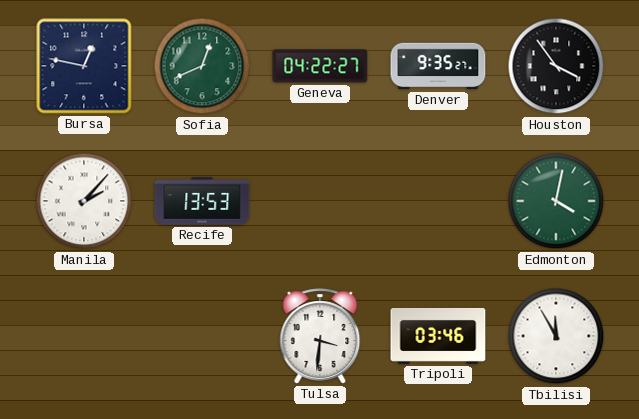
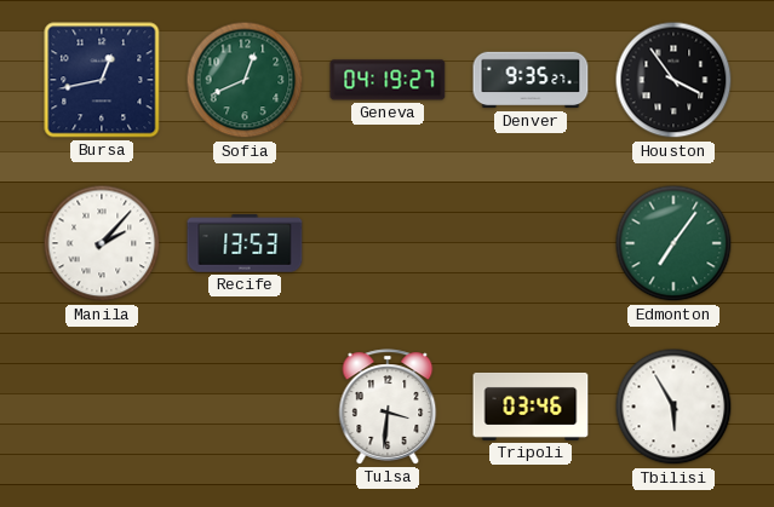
Bursa: 12:47 -> 12:43
Geneva: 04:22 -> 04:19
Edmonton: 4:02 -> 7:06
Tbilisi: 11:55 -> 5:55
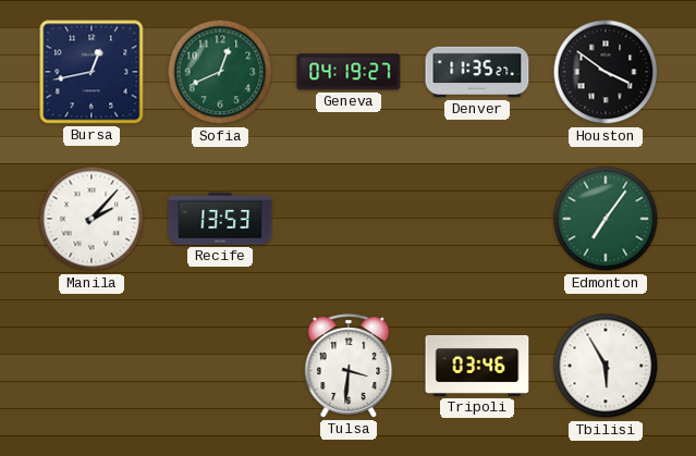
Denver: 9:35 -> 11:35
Houston: 3:54 -> 3:51
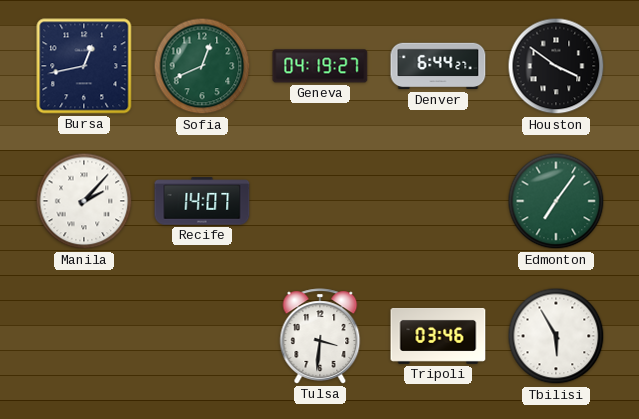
Denver: 11:35 -> 6:44
Recife: 13:53 -> 14:07
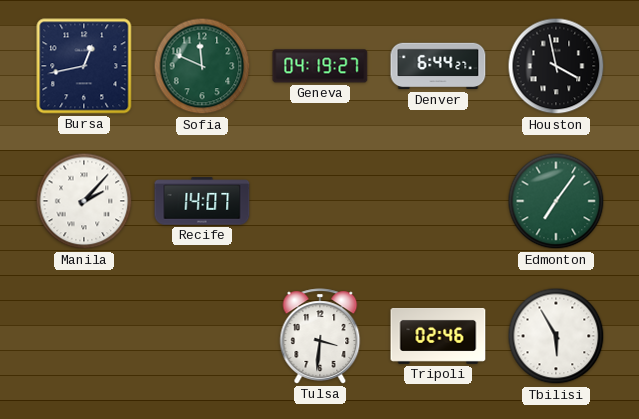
Sofia: 12:41 -> 11:49
Houston: 3:51 -> 3:58
Tripoli: 03:46 -> 02:46
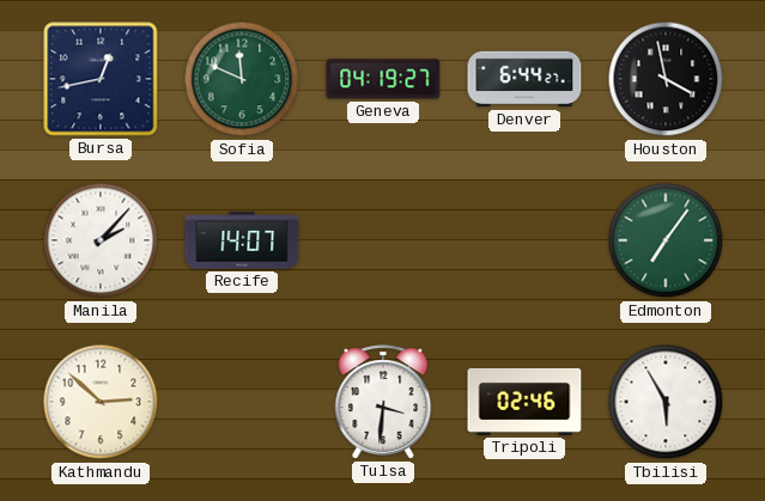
Kathmandu: none -> 2:52
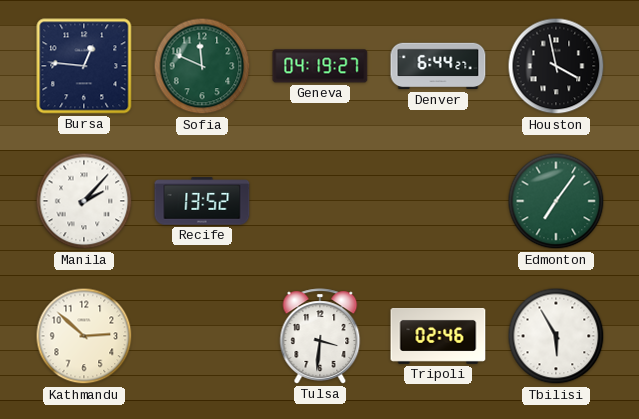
Bursa: 12:43 -> 12:46
Recife: 14:07 -> 13:52
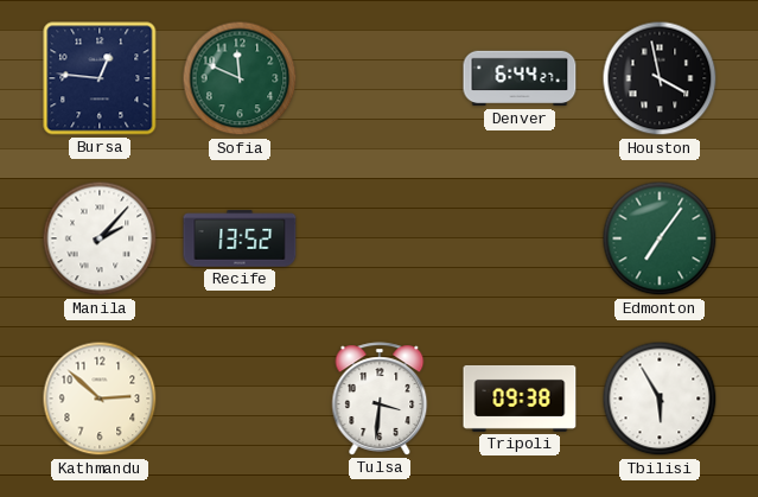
Geneva: 04:19 -> none
Tripoli: 02:46 -> 09:38
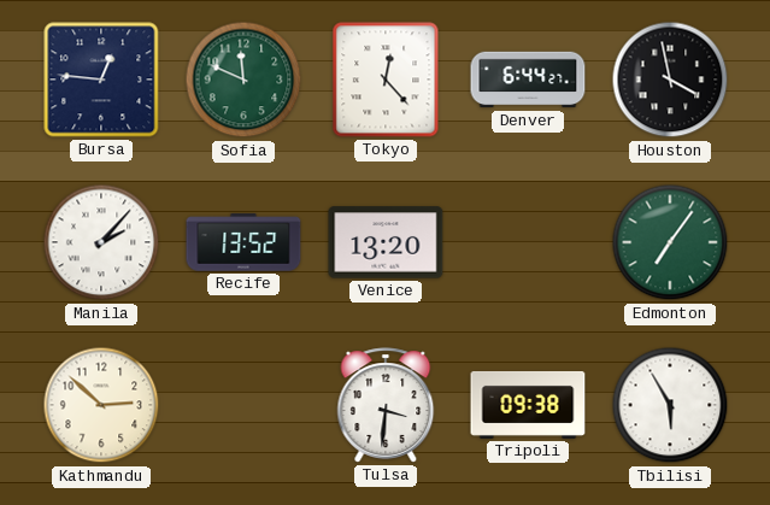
Tokyo: none -> 12:23
Venice: none -> 13:20
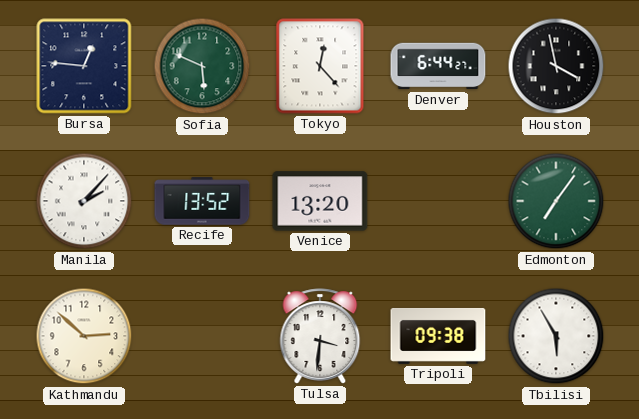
Sofia: 11:49 -> 5:49
